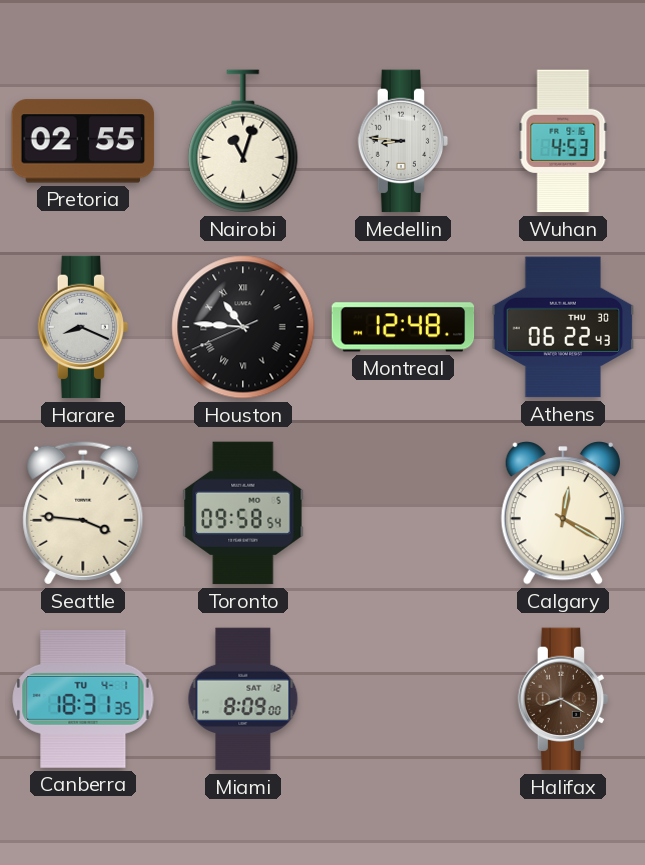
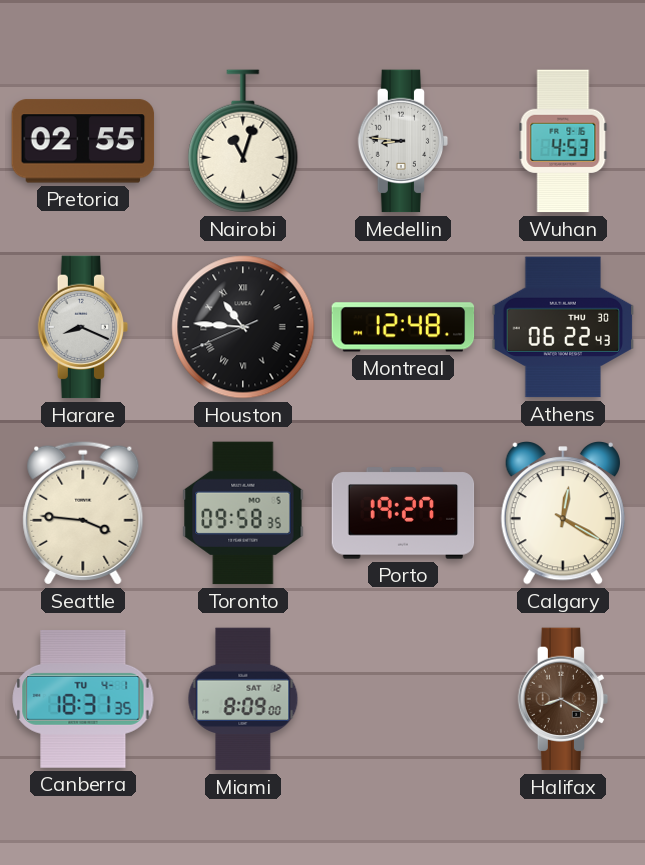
Toronto: 09:58:54 -> 09:58:35
Porto: none -> 19:27
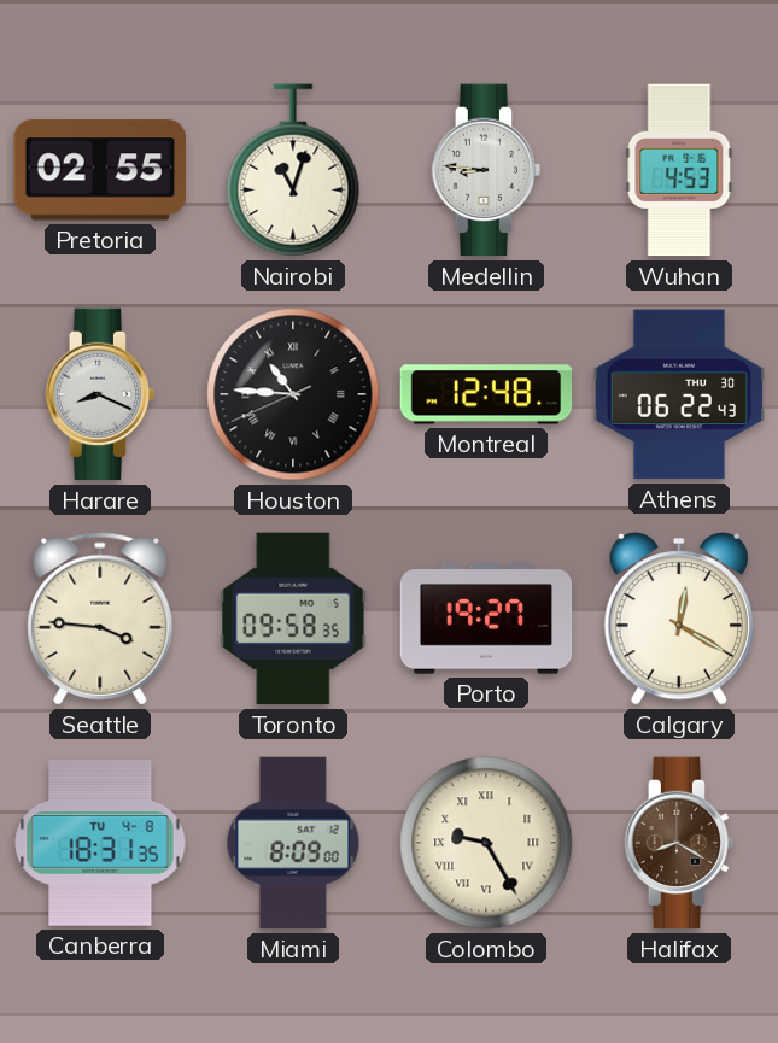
Canberra date: TU 4-1 -> TU 4-8
Colombo: none -> 9:25
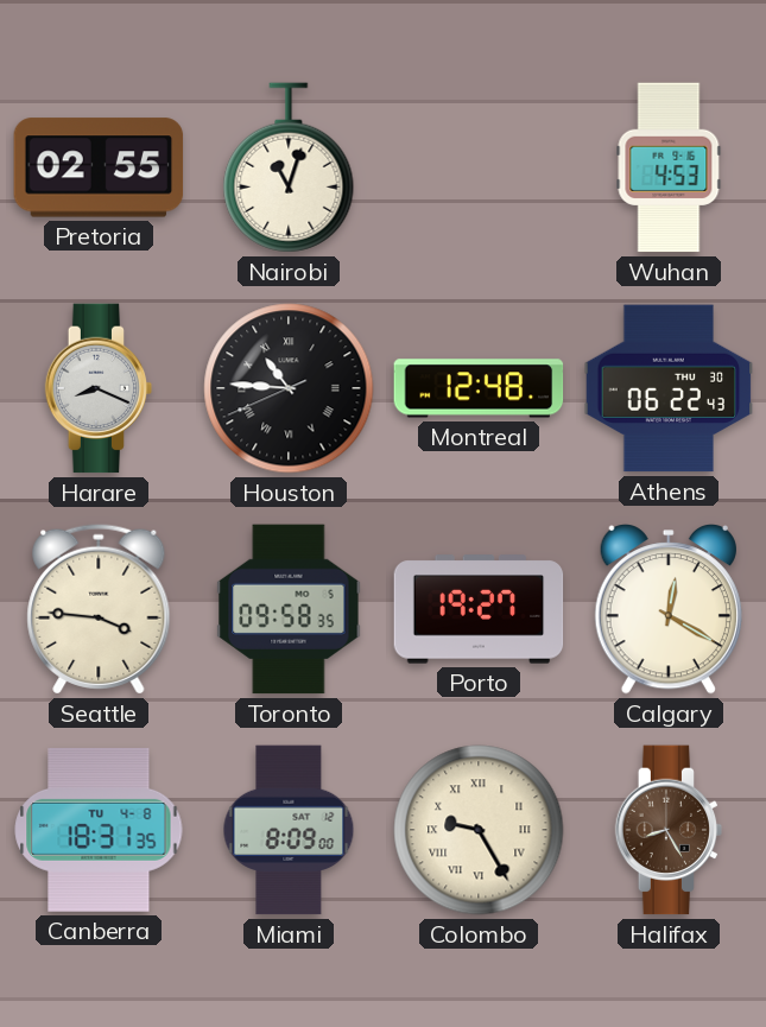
Medellin: 8:46 -> none
Halifax: 8:20 -> 8:25
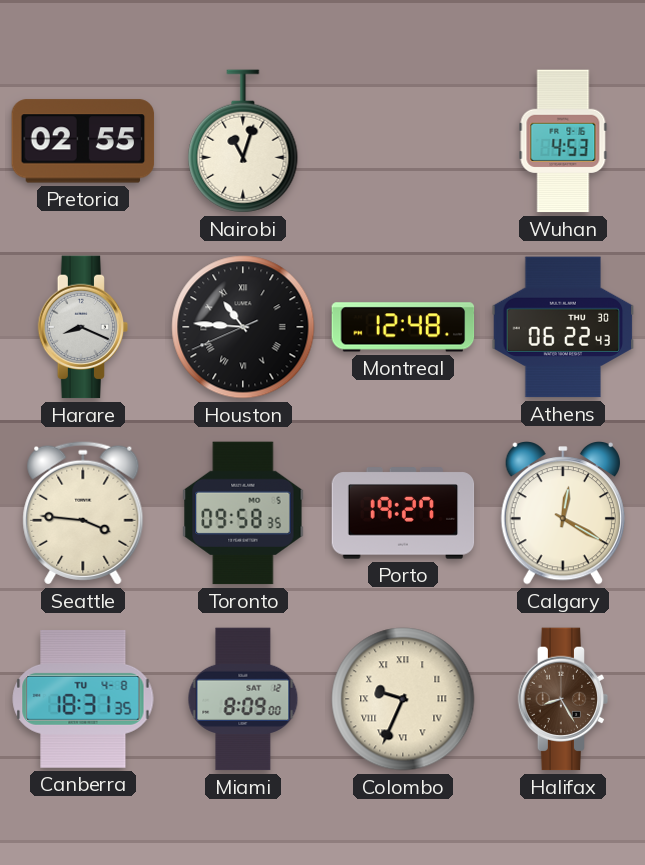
Colombo: 9:25 -> 9:34
